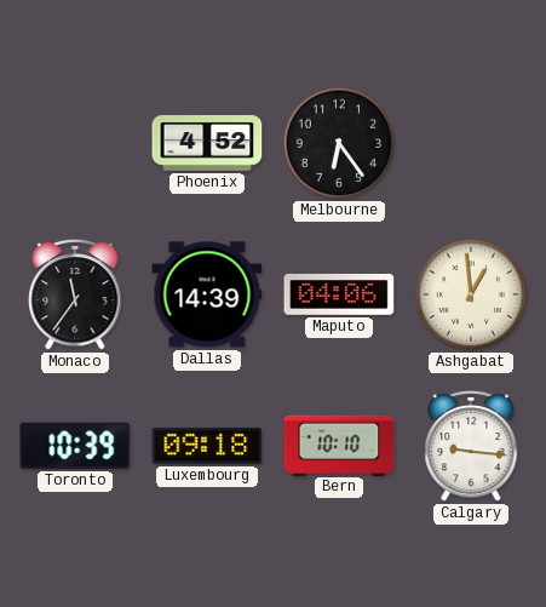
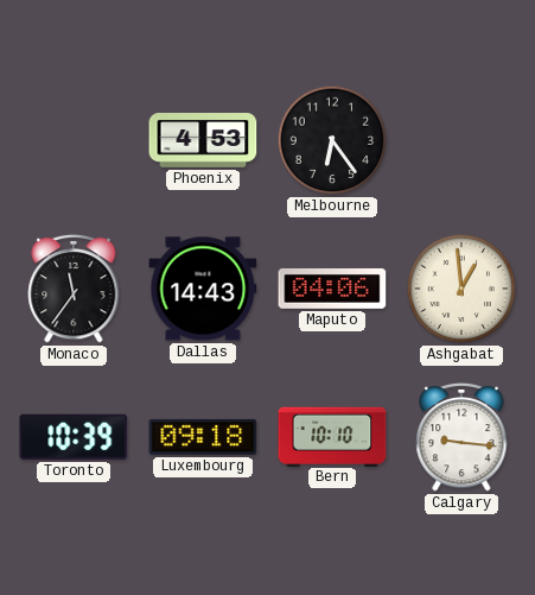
Phoenix: 4:52 -> 4:53
Dallas: 14:39 -> 14:43
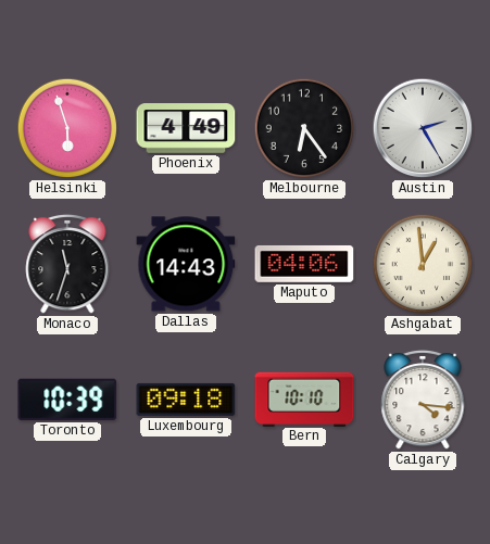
Helsinki: none -> 5:57
Phoenix: 4:53 -> 4:49
Austin: none -> 2:25
Monaco: 11:36 -> 11:33
Calgary: 9:16 -> 4:16
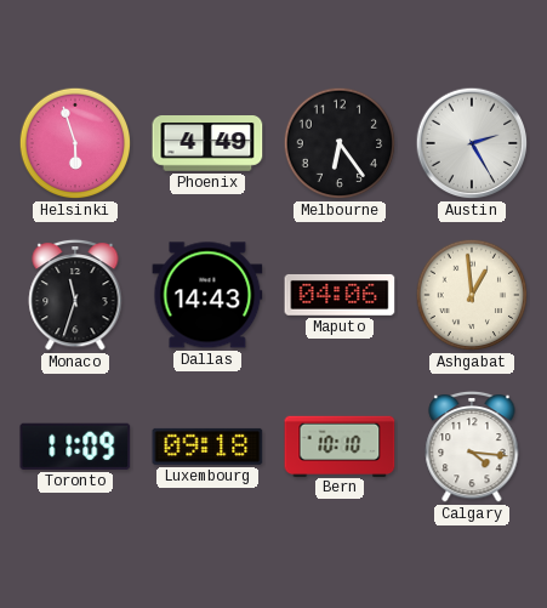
Toronto: 10:39 -> 11:09
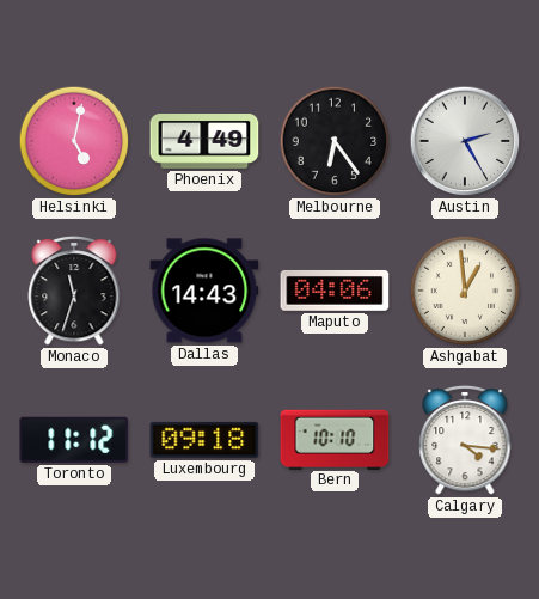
Helsinki: 5:57 -> 5:02
Toronto: 11:09 -> 11:12
